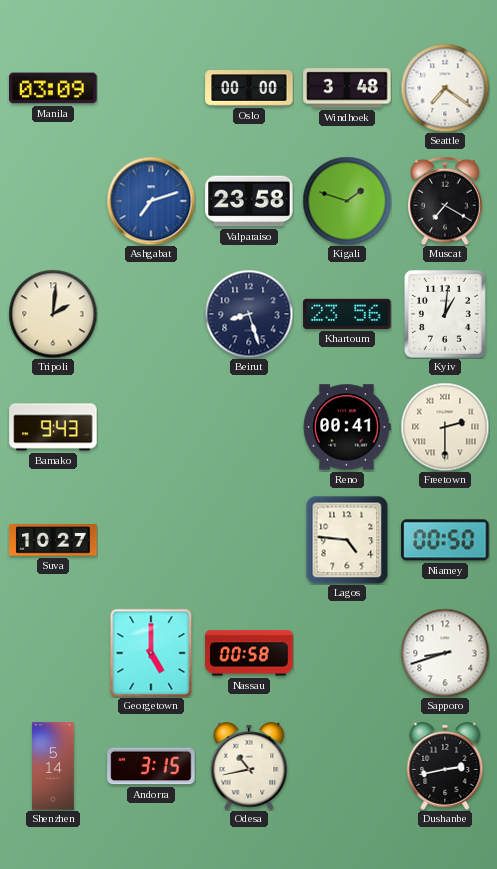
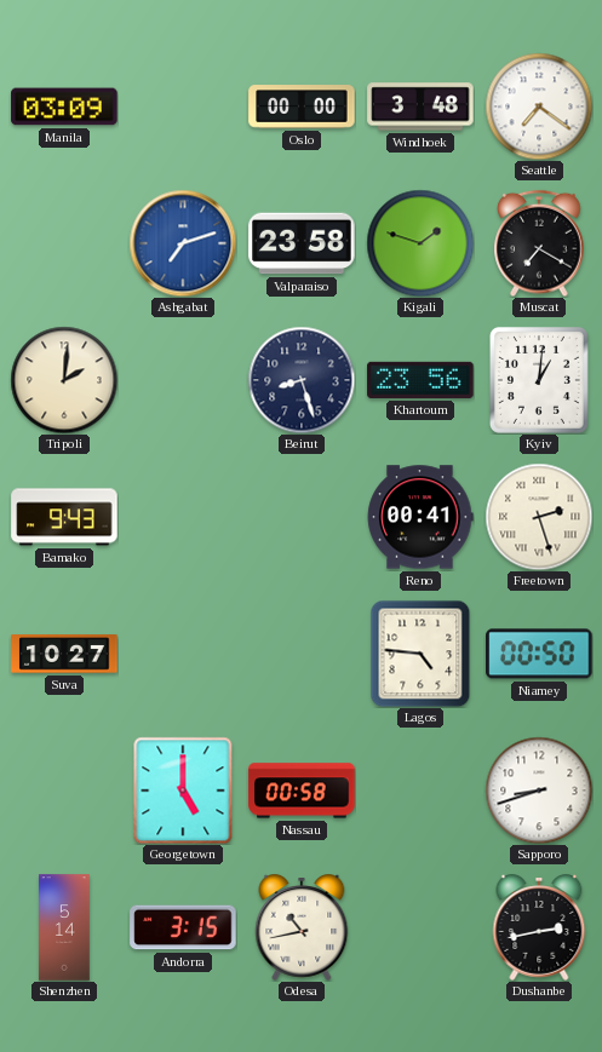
Freetown: 2:30 -> 2:27
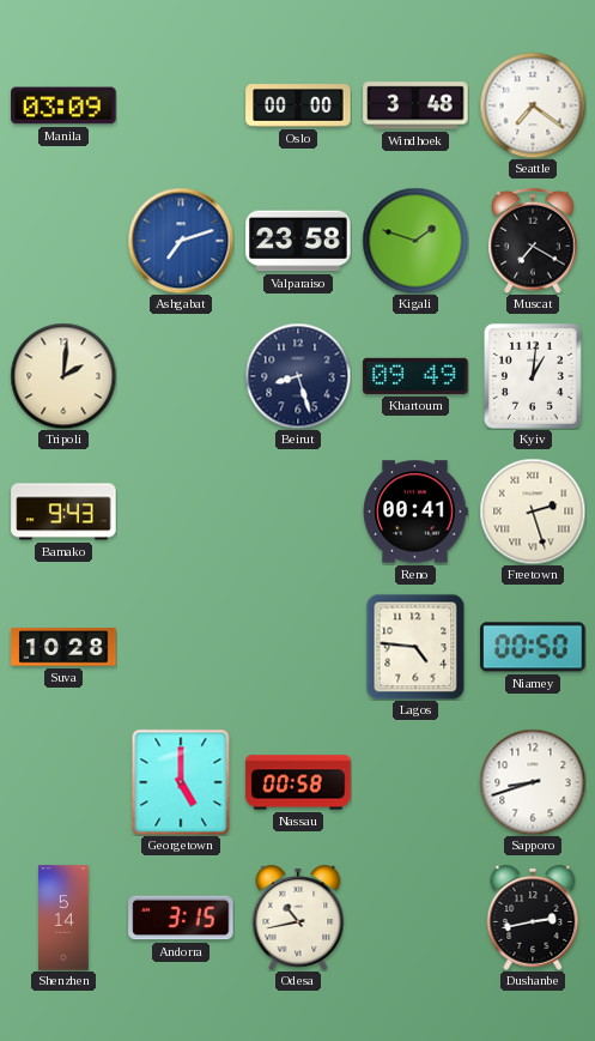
Khartoum: 23:56 -> 09:49
Suva: 10:27 -> 10:28
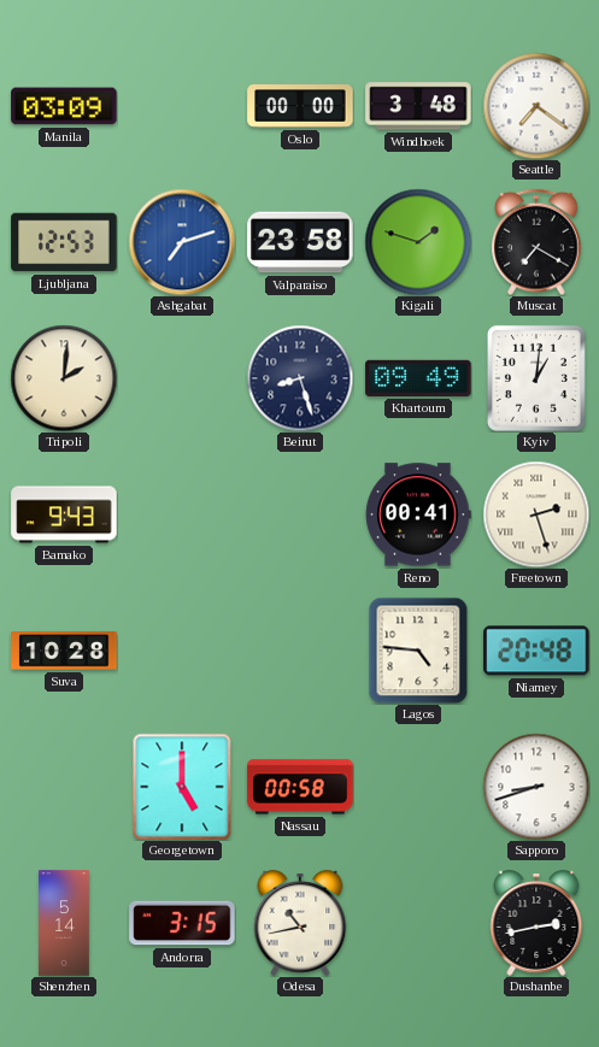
Ljubljana: none -> 12:53
Niamey: 00:50 -> 20:48
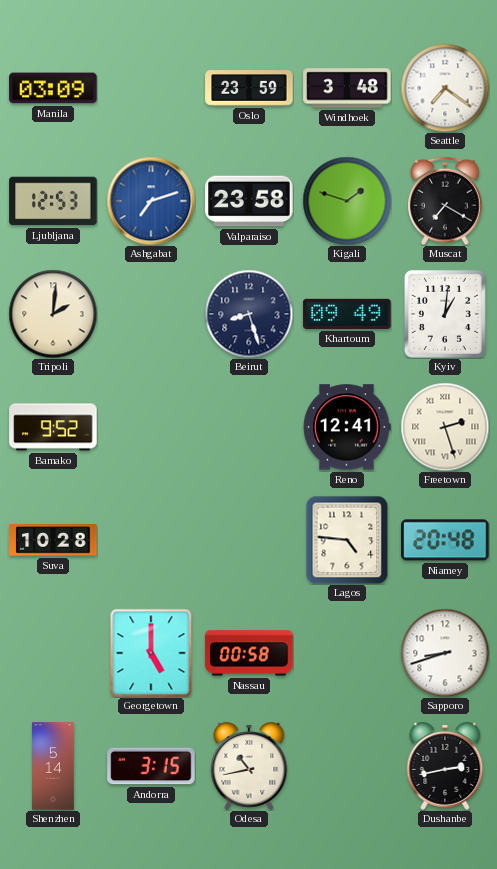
Oslo: 00:00 -> 23:59
Bamako: 9:43 -> 9:52
Reno: 00:41 -> 12:41
